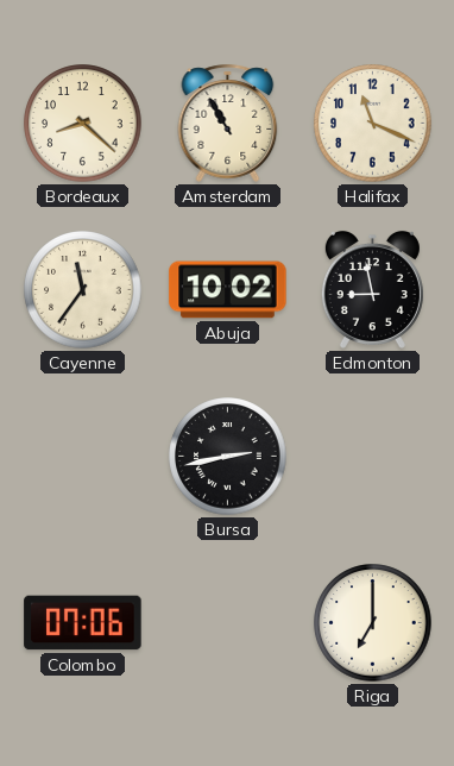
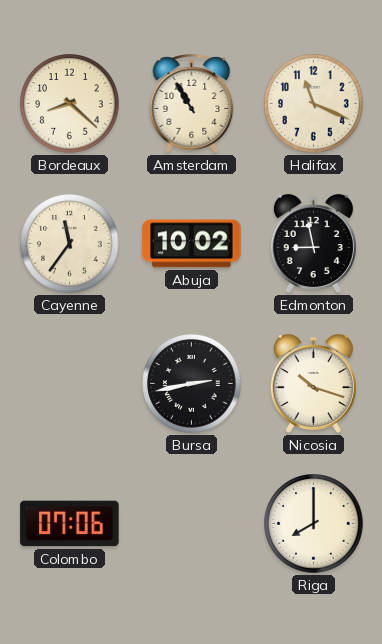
Nicosia: none -> 10:18
Riga: 7:00 -> 8:00
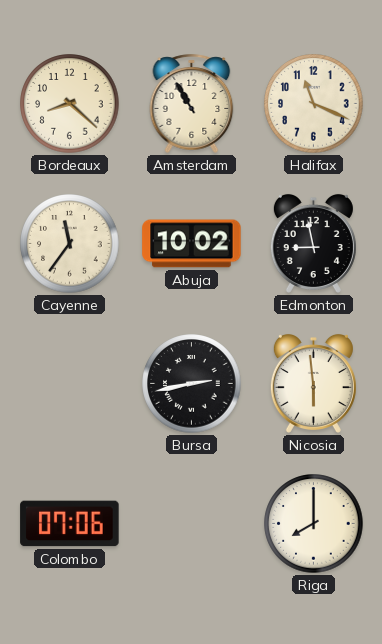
Nicosia: 10:18 -> 5:59
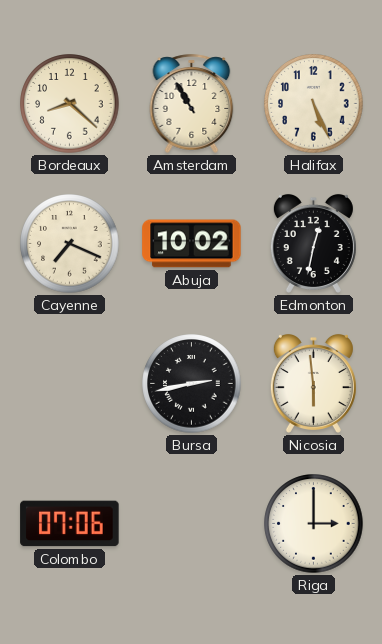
Halifax: 11:19 -> 5:26
Cayenne: 11:36 -> 7:19
Edmonton: 8:58 -> 12:32
Riga: 8:00 -> 3:00
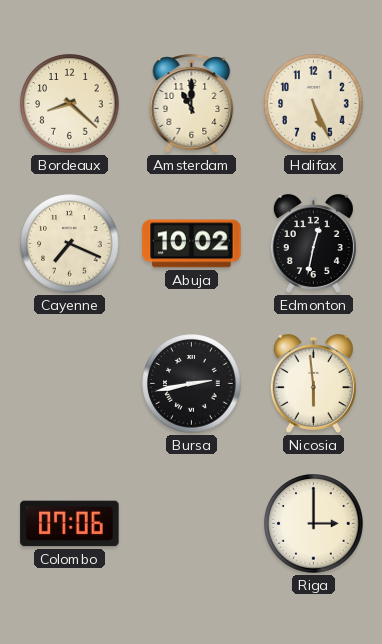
Amsterdam: 10:55 -> 11:00
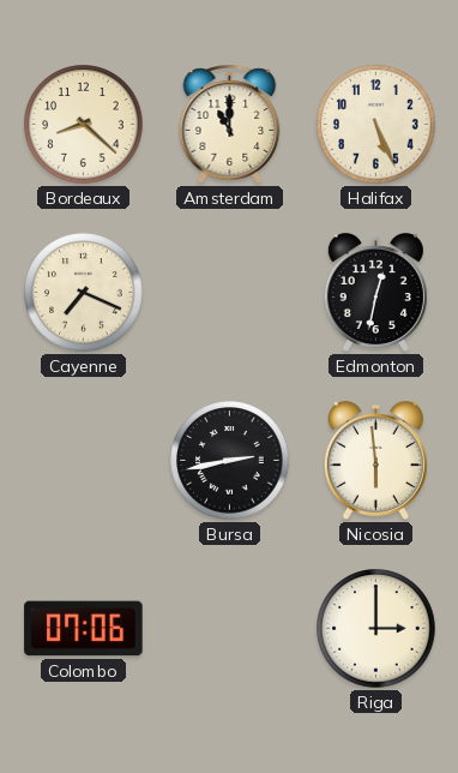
Abuja: 10:02 -> none
